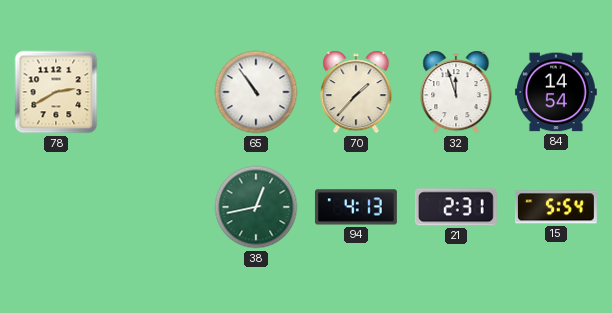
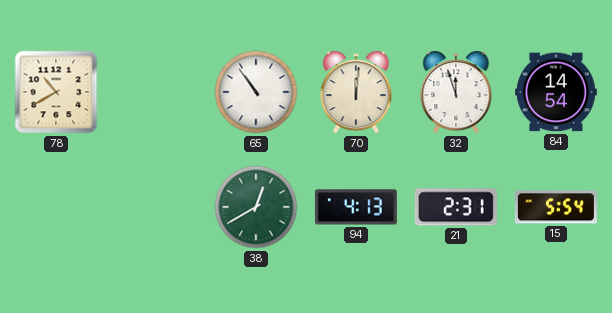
78: 2:40 -> 10:40
70: 1:37 -> 12:01
38: 12:43 -> 12:40
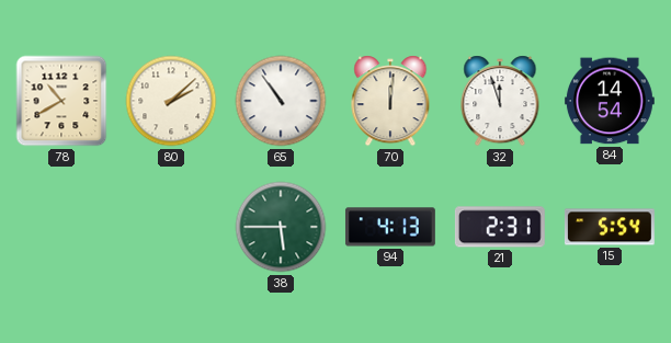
80: none -> 2:08
38: 12:40 -> 5:45
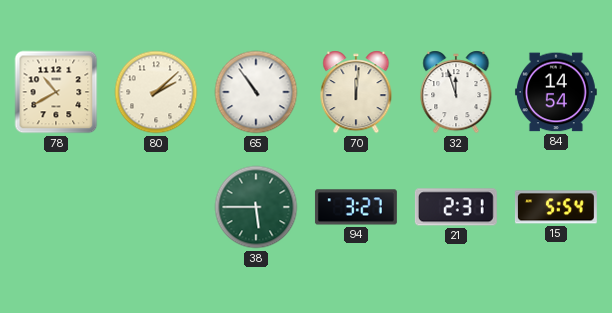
94: 4:13 -> 3:27
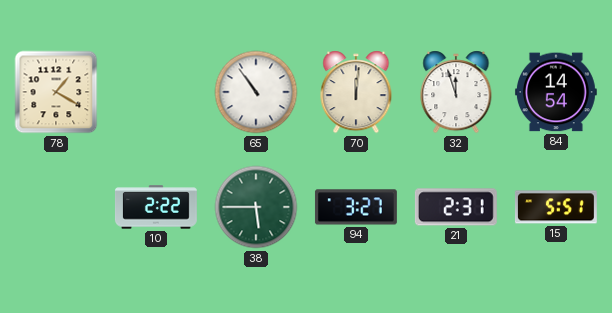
78: 10:40 -> 1:20
80: 2:08 -> none
10: none -> 2:22
15: 5:54 -> 5:51
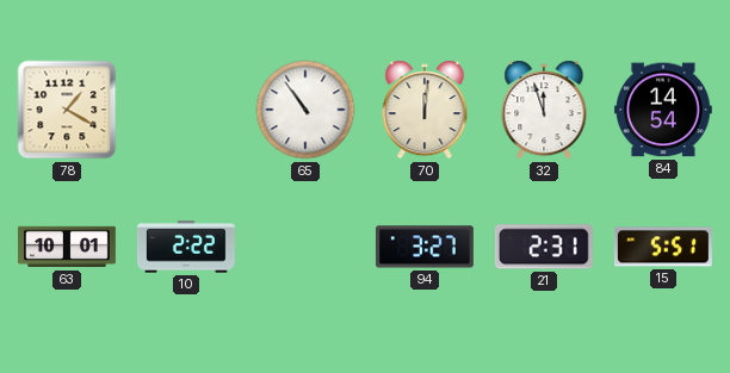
63: none -> 10:01
38: 5:45 -> none
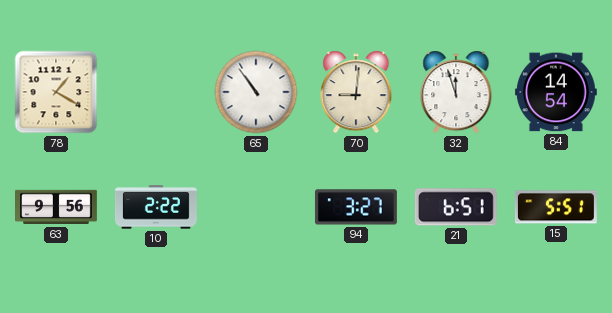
70: 12:01 -> 9:01
63: 10:01 -> 9:56
21: 2:31 -> 6:51
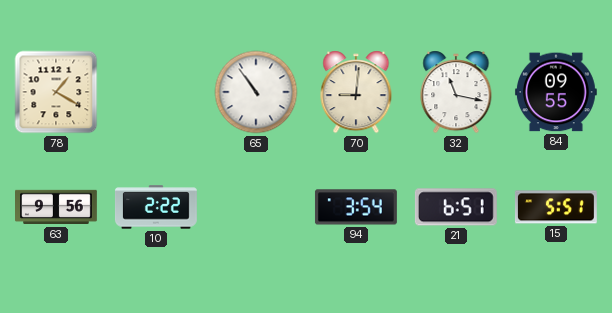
32: 11:57 -> 11:17
84: 14:54 -> 09:55
94: 3:27 -> 3:54
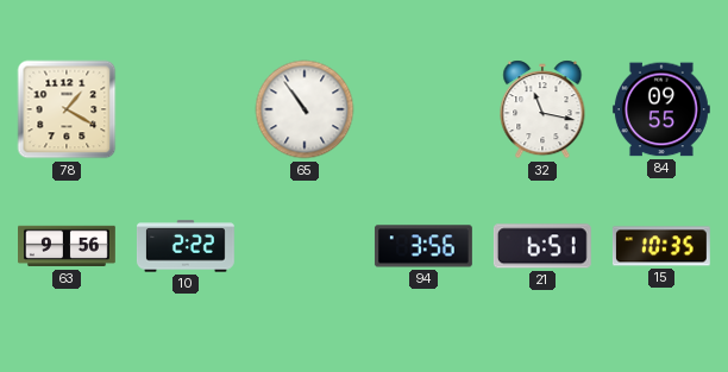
70: 9:01 -> none
94: 3:54 -> 3:56
15: 5:51 -> 10:35
